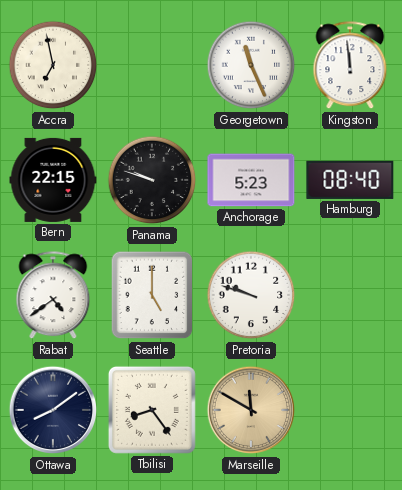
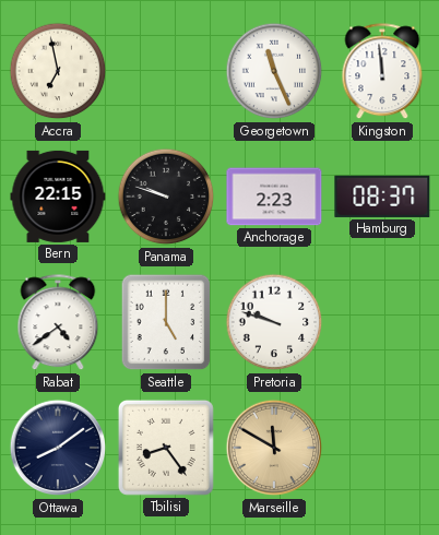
Anchorage: 5:23 -> 2:23
Hamburg: 08:40 -> 08:37
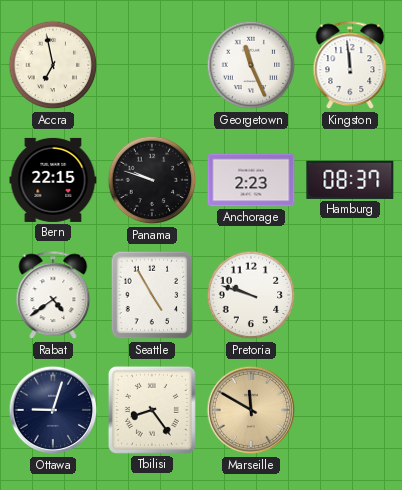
Seattle: 5:00 -> 4:55
Ottawa: 8:09 -> 9:03
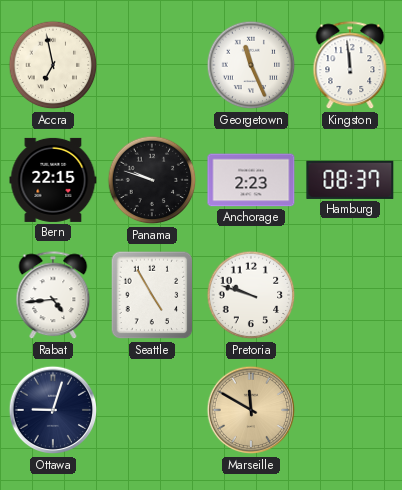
Rabat: 4:39 -> 4:44
Tbilisi: 8:24 -> none
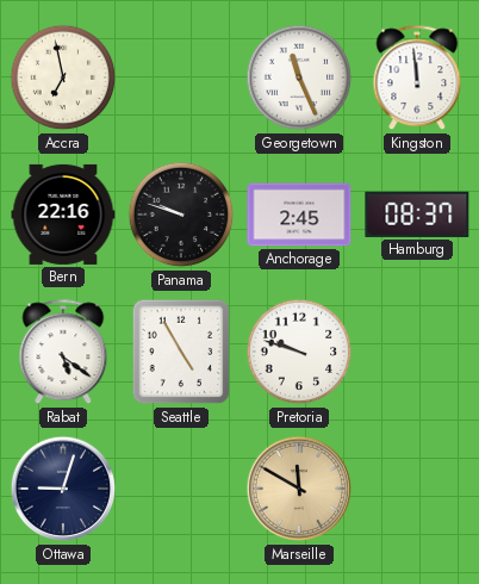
Bern: 22:15 -> 22:16
Anchorage: 2:23 -> 2:45
Rabat: 4:44 -> 5:21
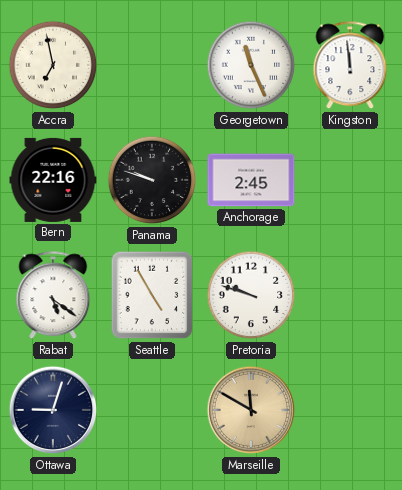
Hamburg: 08:37 -> none
